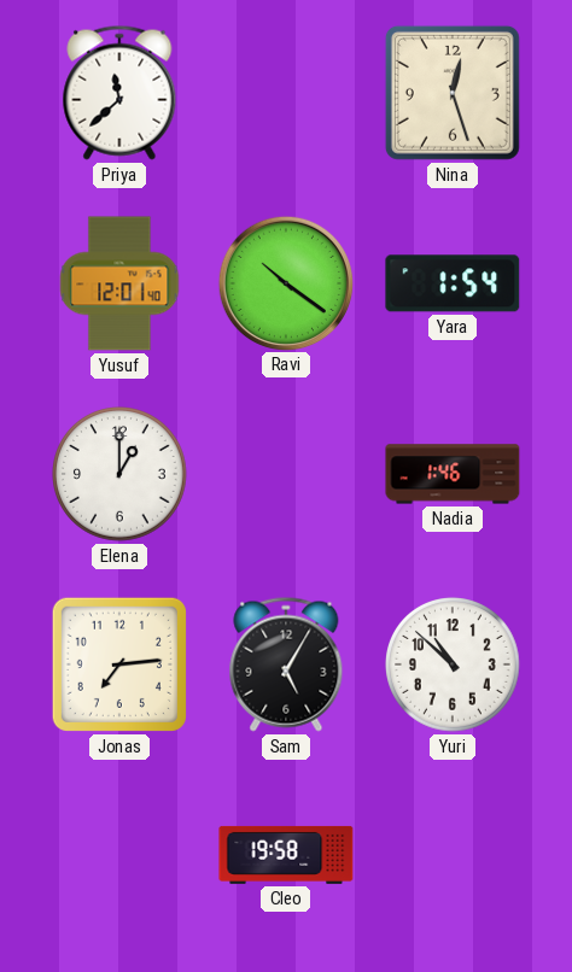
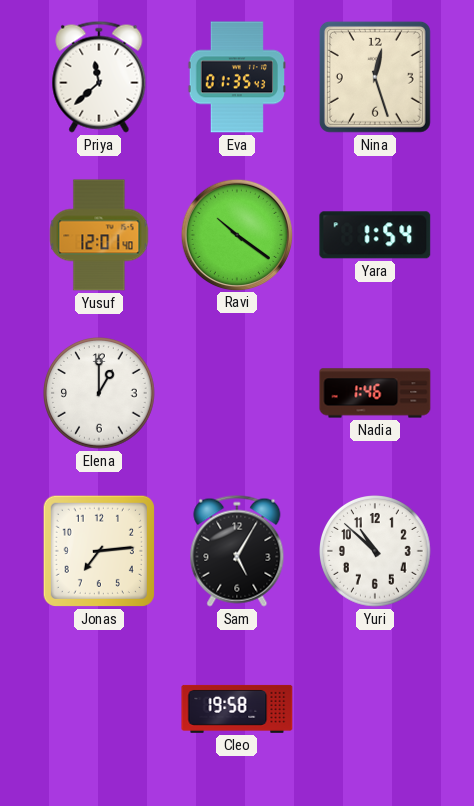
Eva: none -> 01:35
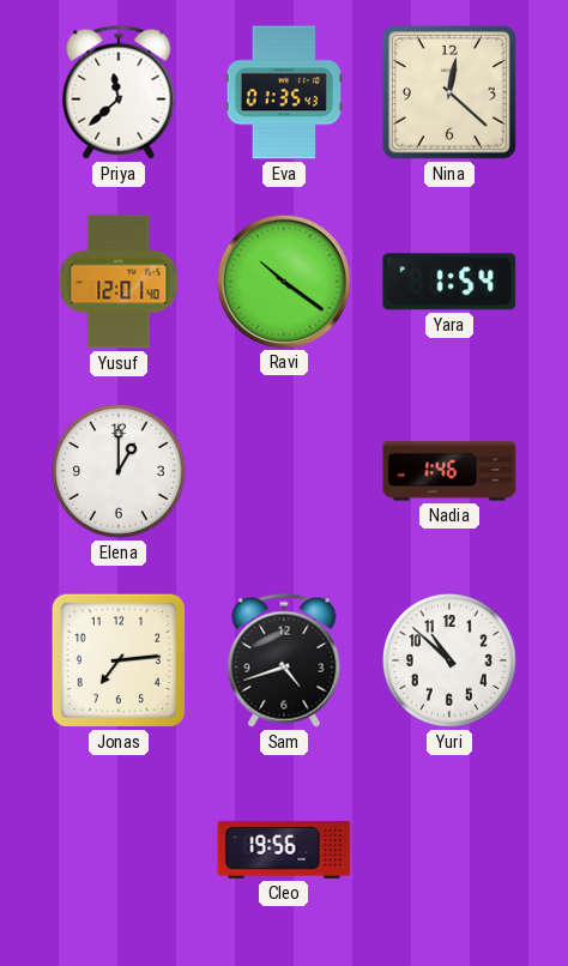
Nina: 12:27 -> 12:22
Sam: 5:05 -> 4:42
Cleo: 19:58 -> 19:56
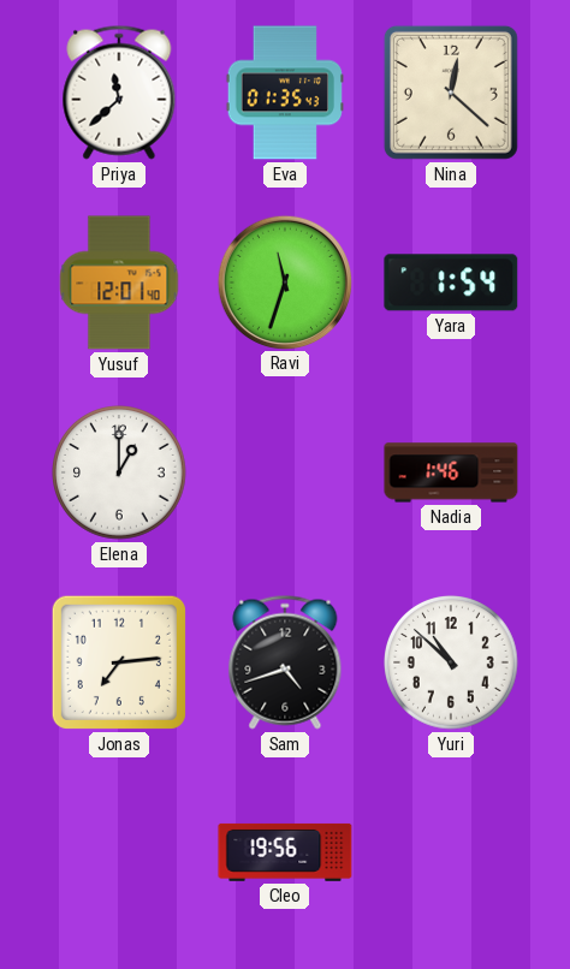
Ravi: 10:21 -> 11:33
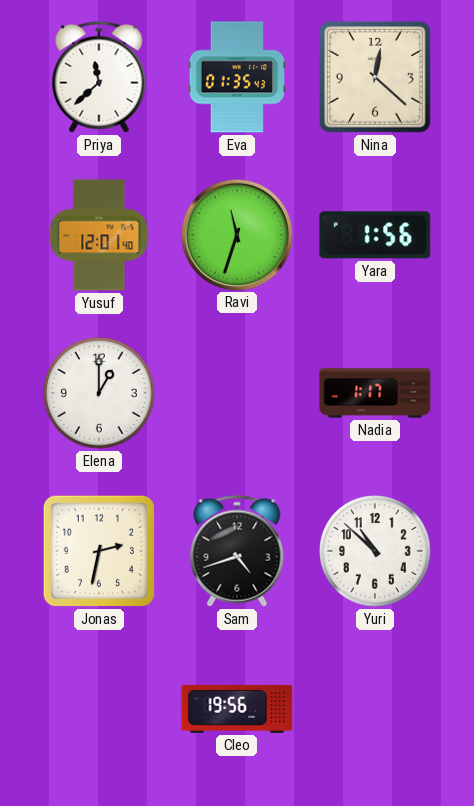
Yara: 1:54 -> 1:56
Nadia: 1:46 -> 1:17
Jonas: 7:14 -> 2:32
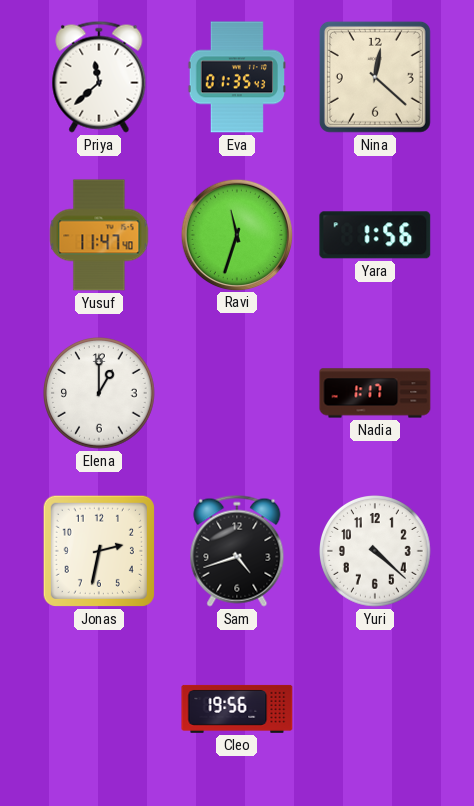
Yusuf: 12:01 -> 11:47
Yuri: 10:52 -> 4:22
